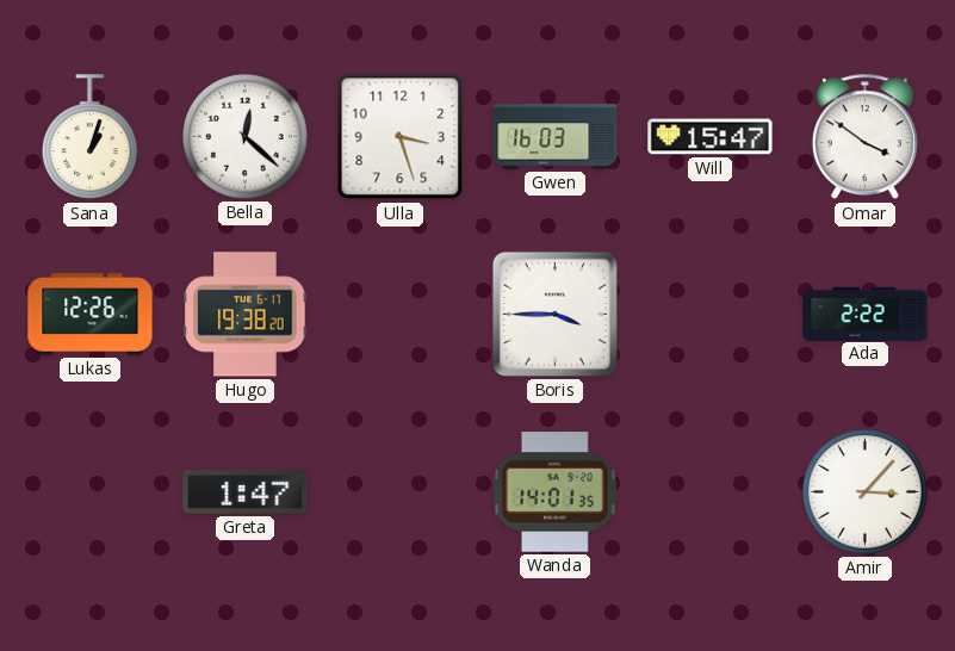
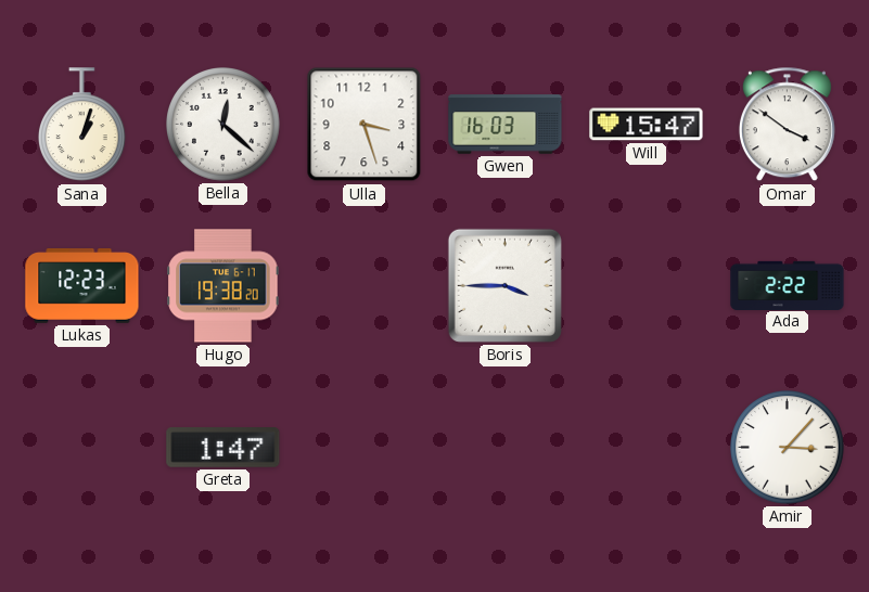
Lukas: 12:26 -> 12:23
Wanda: 14:01 -> none
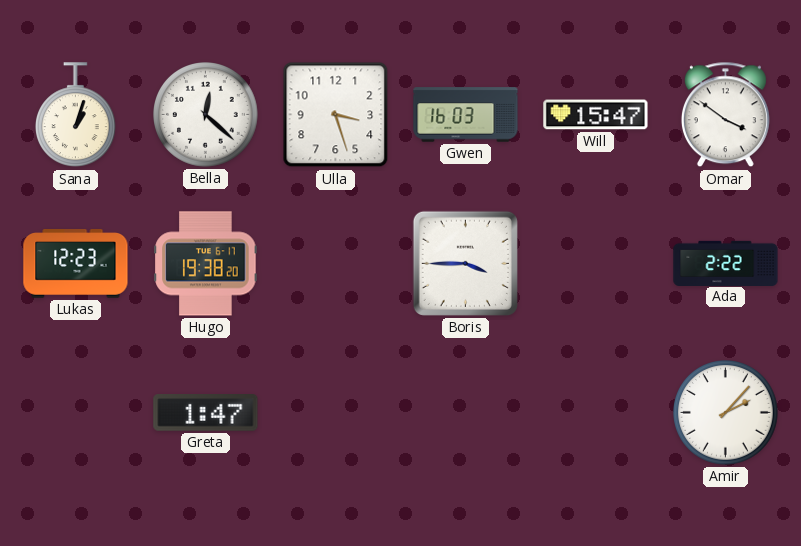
Amir: 3:07 -> 2:07
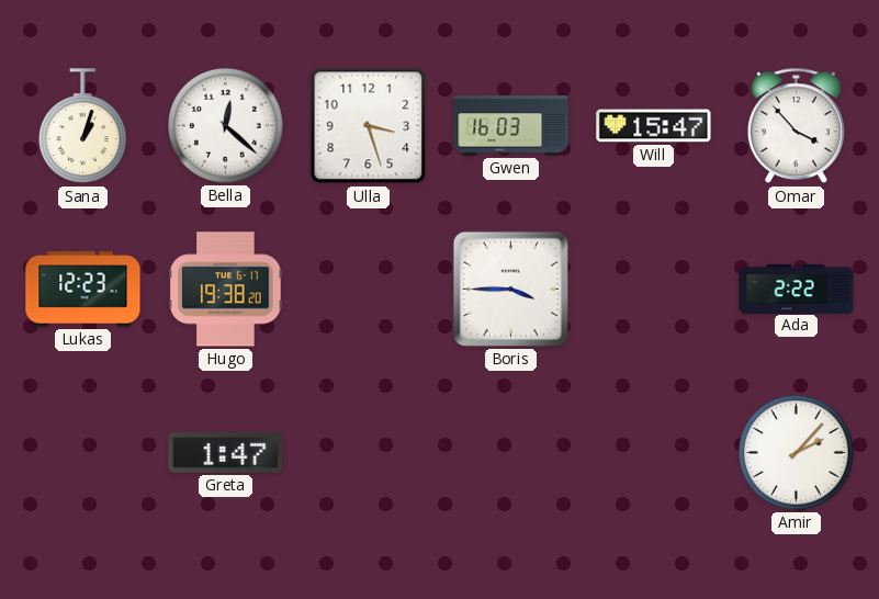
Omar: 3:51 -> 3:53
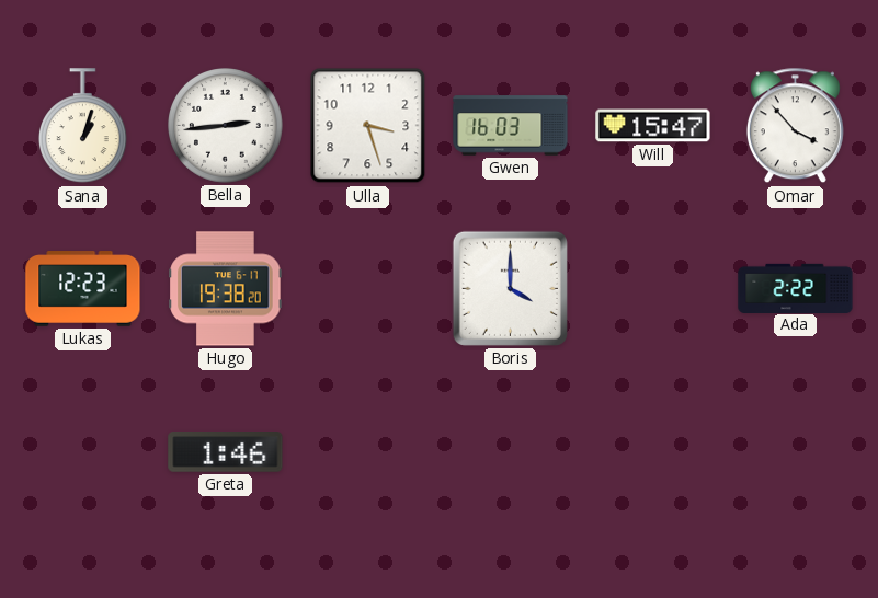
Bella: 12:22 -> 2:44
Boris: 3:45 -> 4:00
Greta: 1:47 -> 1:46
Amir: 2:07 -> none
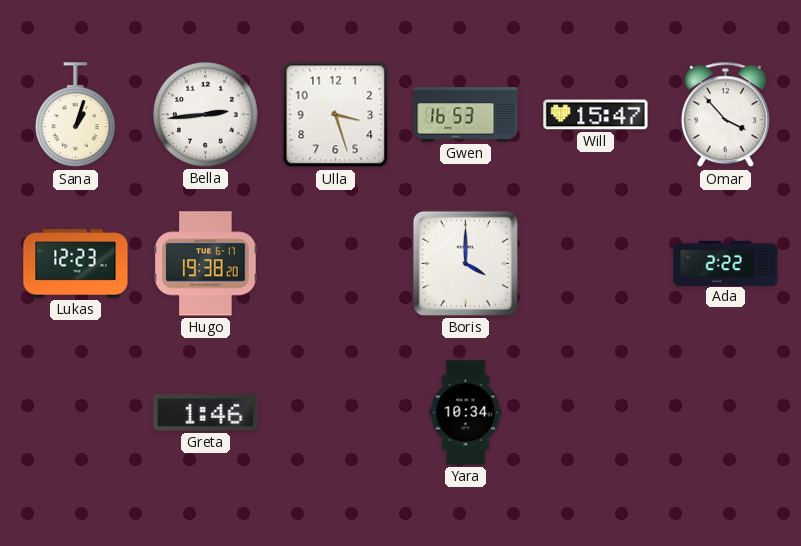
Gwen: 16:03 -> 16:53
Yara: none -> 10:34
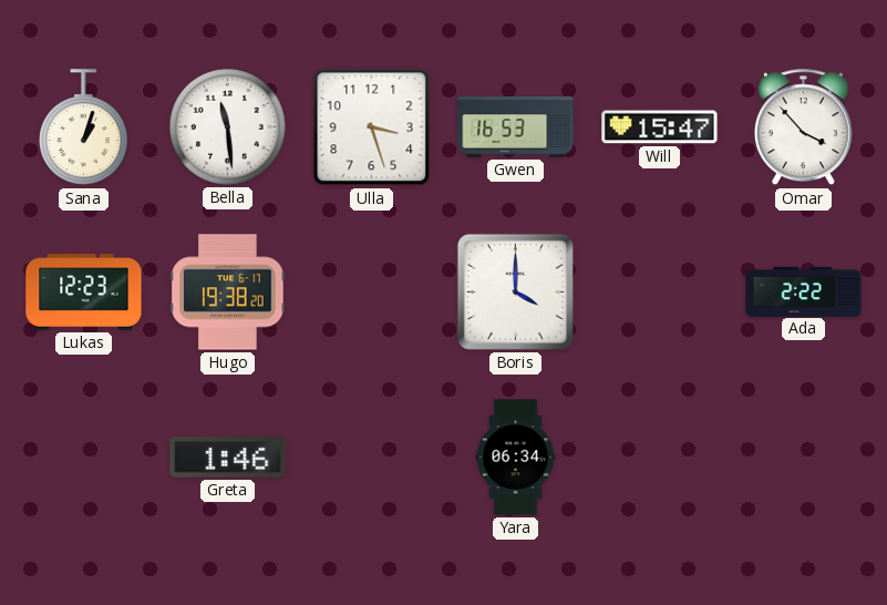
Bella: 2:44 -> 11:29
Yara: 10:34 -> 06:34
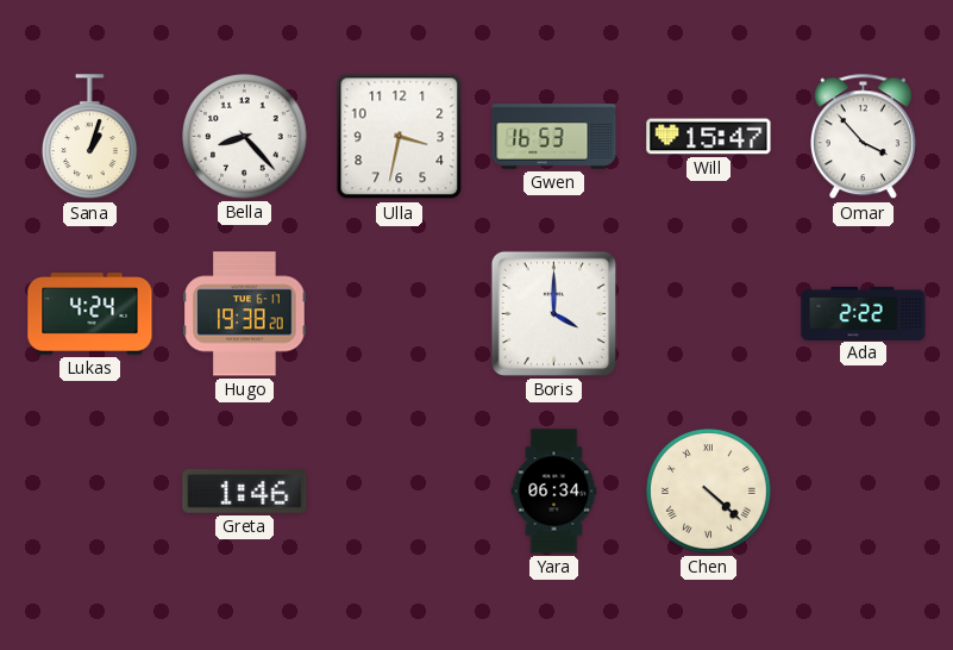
Bella: 11:29 -> 8:23
Ulla: 3:27 -> 3:32
Lukas: 12:23 -> 4:24
Chen: none -> 4:22
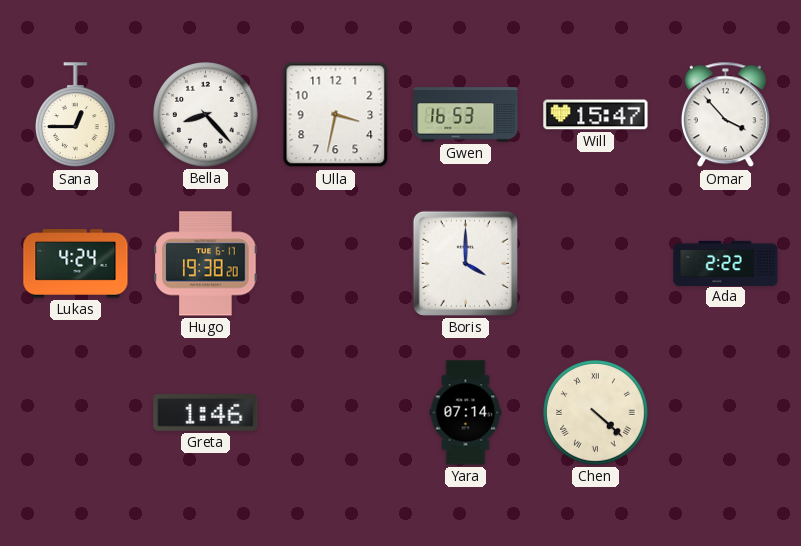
Sana: 1:03 -> 12:45
Yara: 06:34 -> 07:14
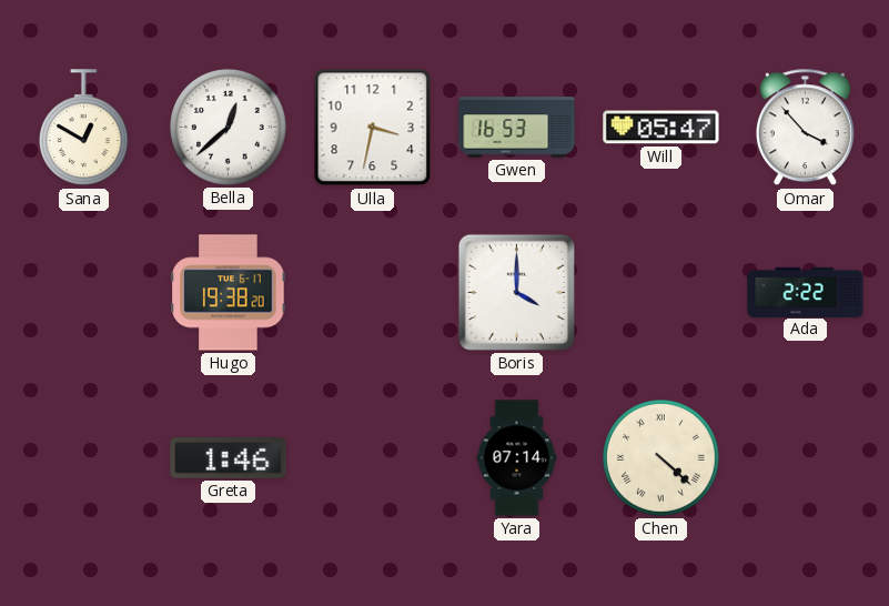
Sana: 12:45 -> 12:50
Bella: 8:23 -> 12:38
Will: 15:47 -> 05:47
Lukas: 4:24 -> none
